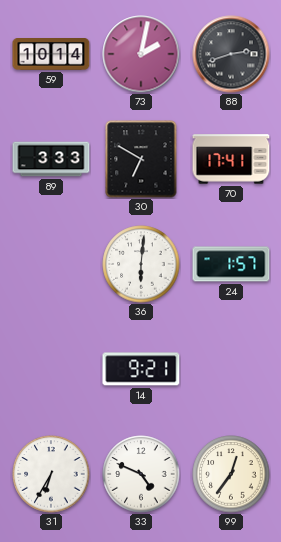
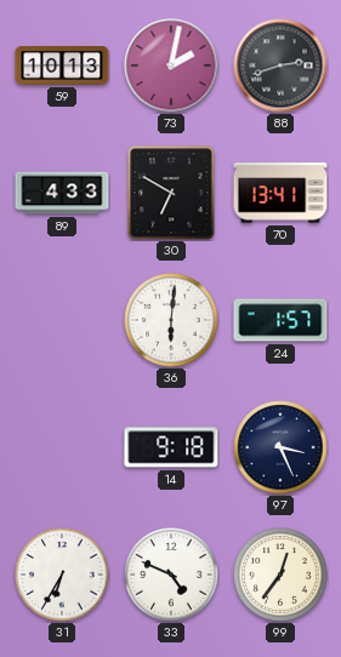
59: 10:14 -> 10:13
89: 3:33 -> 4:33
70: 17:41 -> 13:41
14: 9:21 -> 9:18
97: none -> 3:26
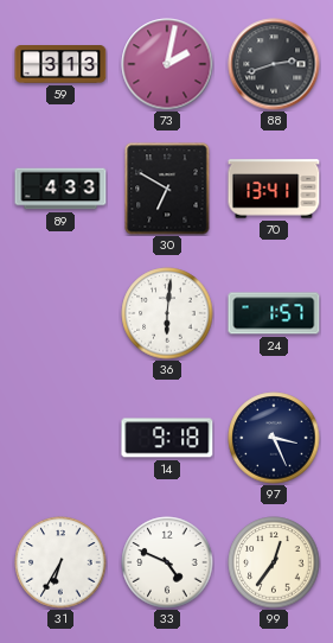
59: 10:13 -> 3:13
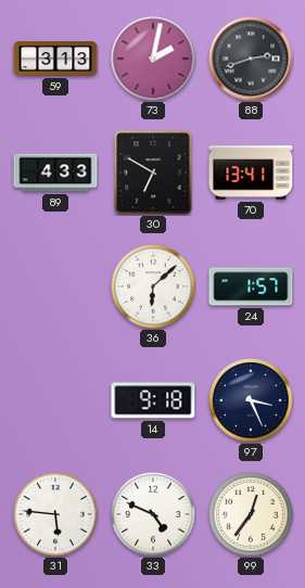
36: 6:01 -> 6:08
31: 6:35 -> 5:46
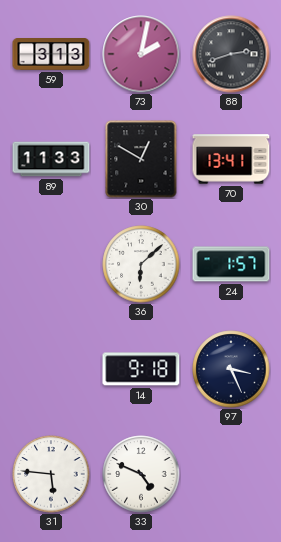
89: 4:33 -> 11:33
30: 6:50 -> 12:50
99: 12:36 -> none
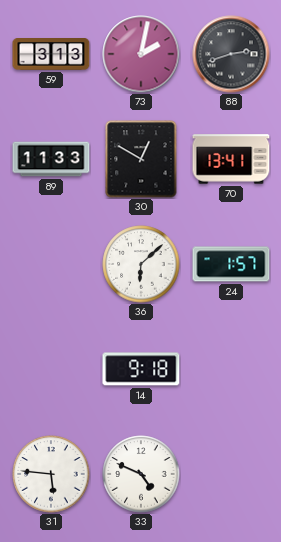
97: 3:26 -> none
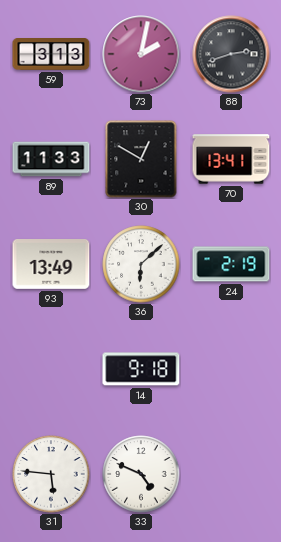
93: none -> 13:49
24: 1:57 -> 2:19
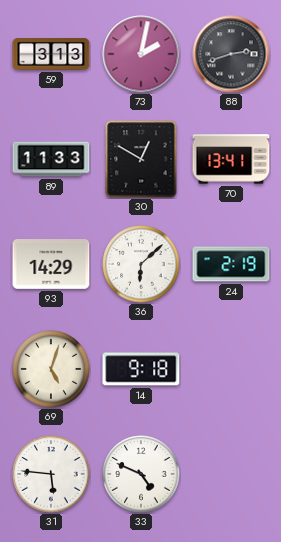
93: 13:49 -> 14:29
69: none -> 5:03
